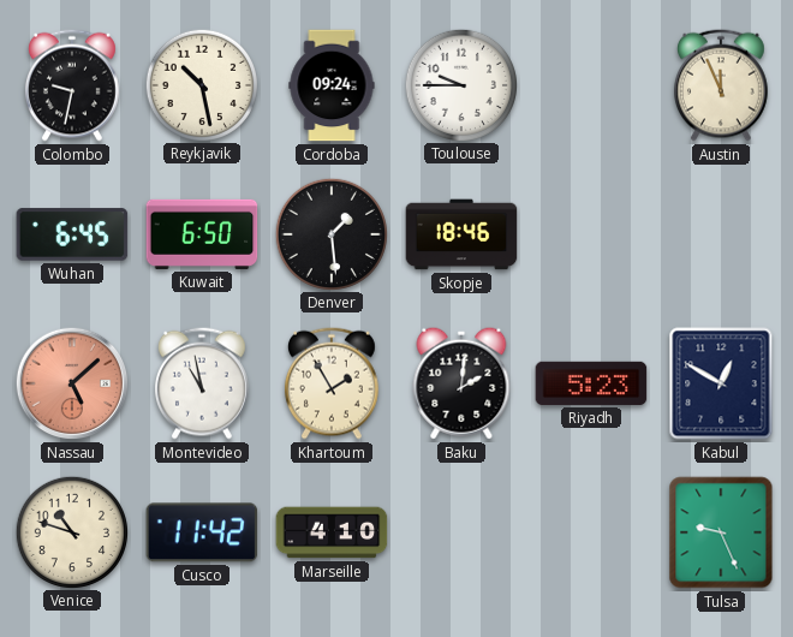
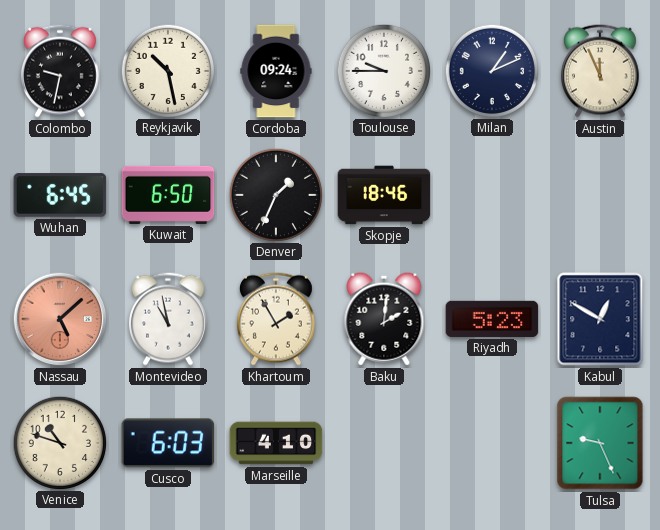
Milan: none -> 1:11
Denver: 1:29 -> 1:34
Cusco: 11:42 -> 6:03
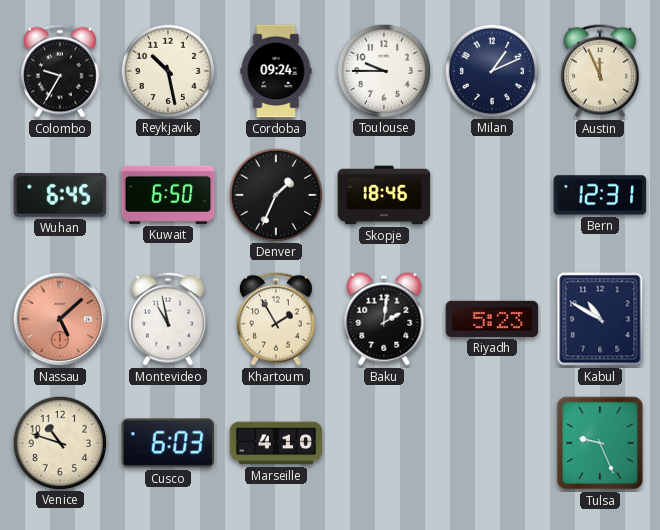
Colombo: 9:32 -> 9:35
Bern: none -> 12:31
Kabul: 12:50 -> 10:50
